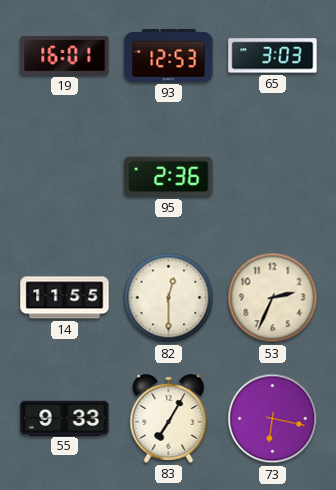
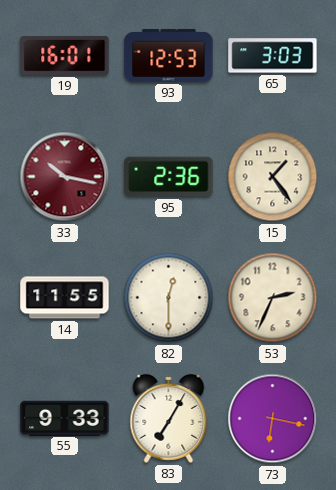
33: none -> 10:17
15: none -> 1:24
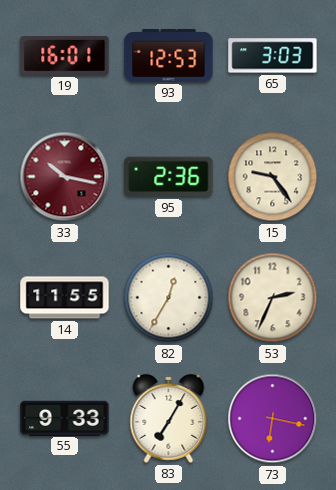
15: 1:24 -> 9:24
82: 12:30 -> 12:35
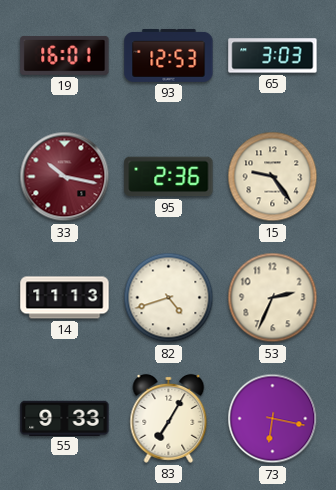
14: 11:55 -> 11:13
82: 12:35 -> 4:42
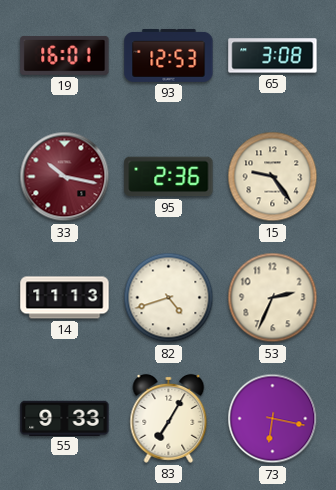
65: 3:03 -> 3:08
